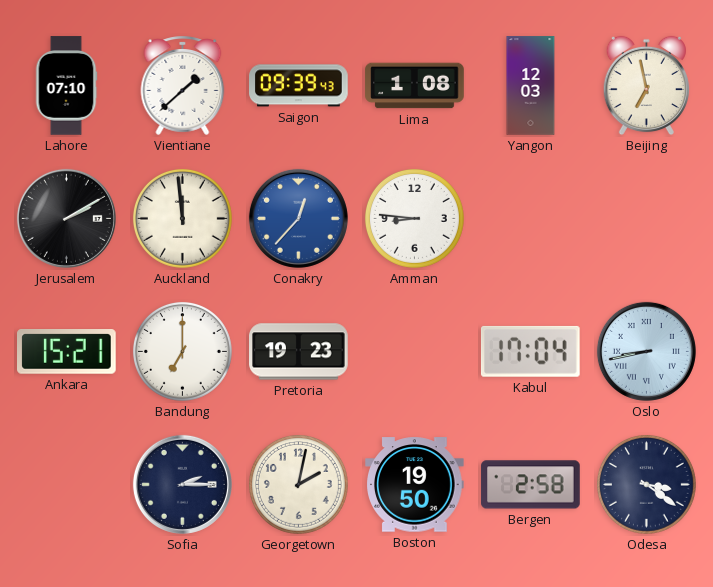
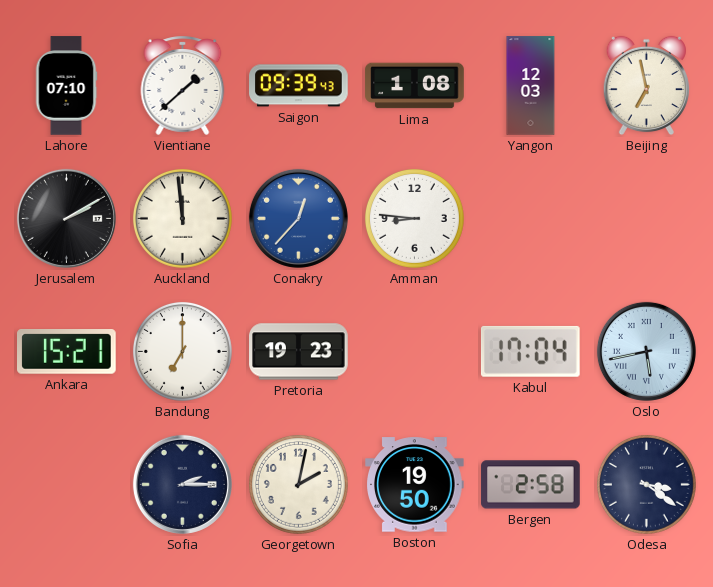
Oslo: 8:43 -> 5:43
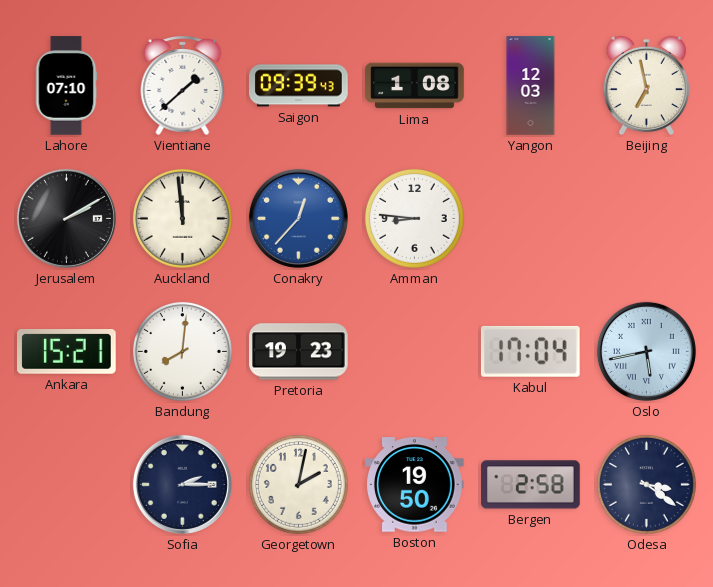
Bandung: 7:00 -> 8:01
